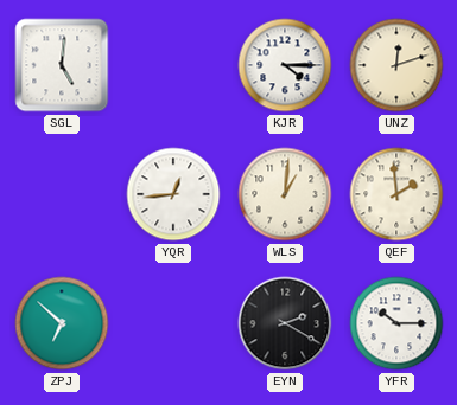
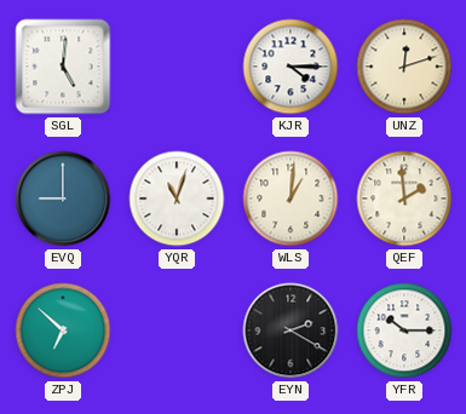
EVQ: none -> 9:00
YQR: 12:44 -> 11:03
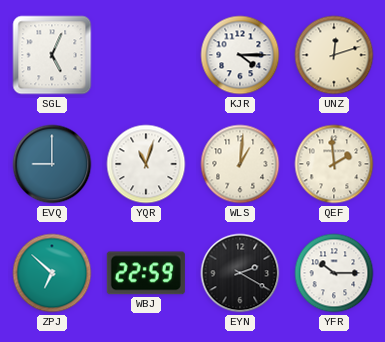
SGL: 5:01 -> 5:04
WBJ: none -> 22:59
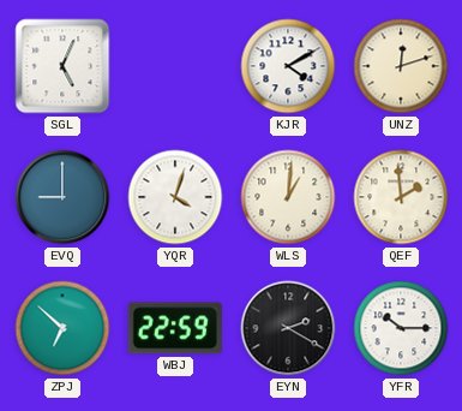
KJR: 4:15 -> 4:10
YQR: 11:03 -> 4:03
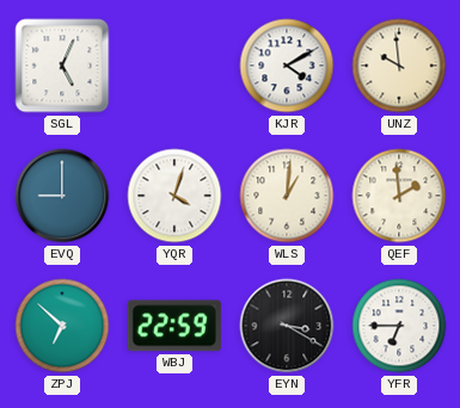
UNZ: 12:12 -> 9:59
EYN: 2:20 -> 3:20
YFR: 10:15 -> 6:45
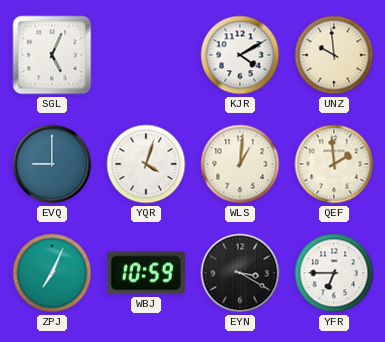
ZPJ: 6:52 -> 7:04
WBJ: 22:59 -> 10:59
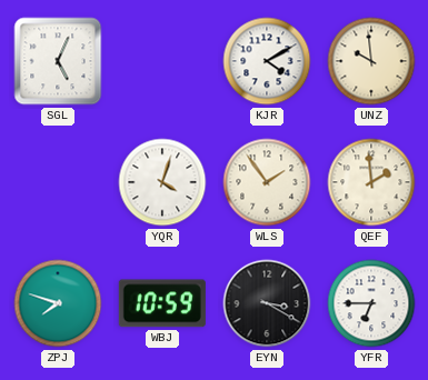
EVQ: 9:00 -> none
WLS: 1:01 -> 1:54
ZPJ: 7:04 -> 7:48
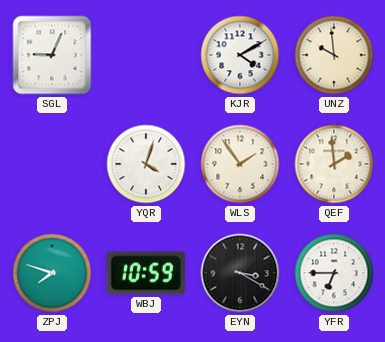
SGL: 5:04 -> 9:04
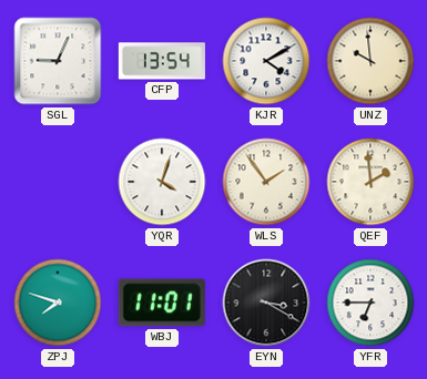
CFP: none -> 13:54
WBJ: 10:59 -> 11:01
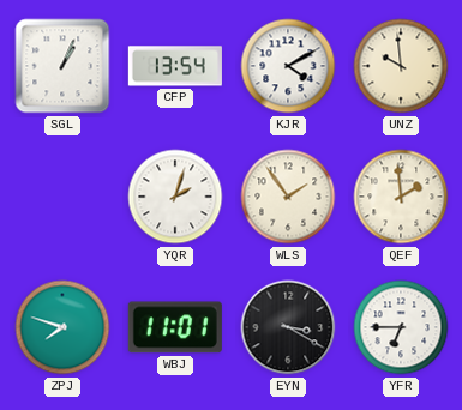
SGL: 9:04 -> 1:04
YQR: 4:03 -> 2:03
